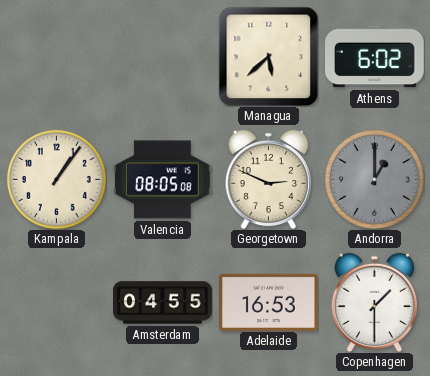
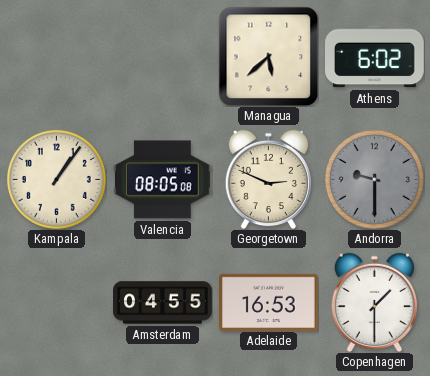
Andorra: 1:00 -> 9:30
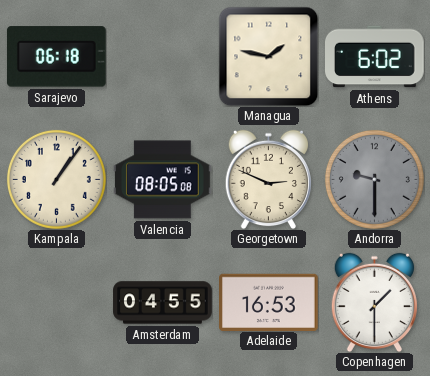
Sarajevo: none -> 06:18
Managua: 5:38 -> 1:47
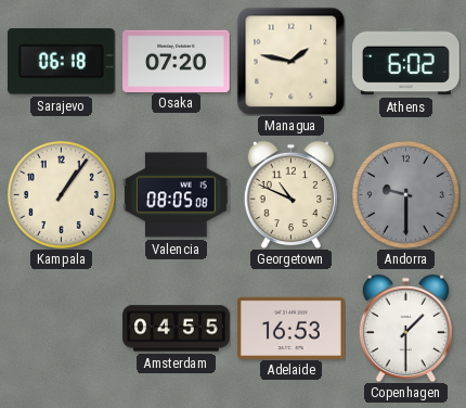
Osaka: none -> 07:20
Georgetown: 2:49 -> 10:49
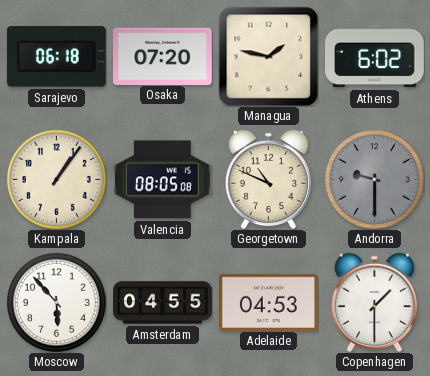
Moscow: none -> 5:53
Adelaide: 16:53 -> 04:53
